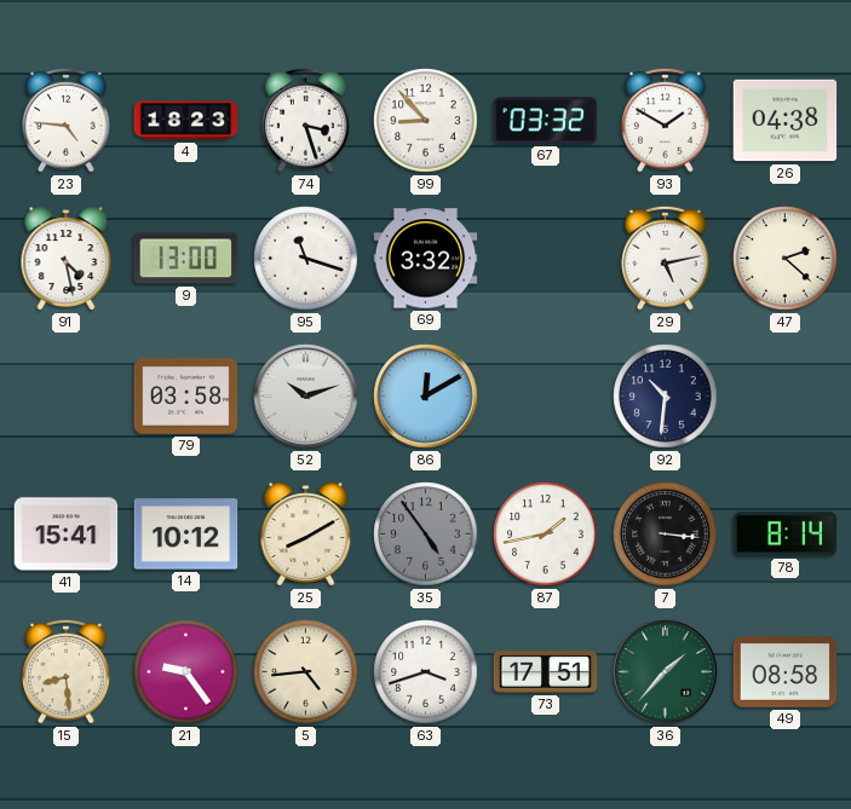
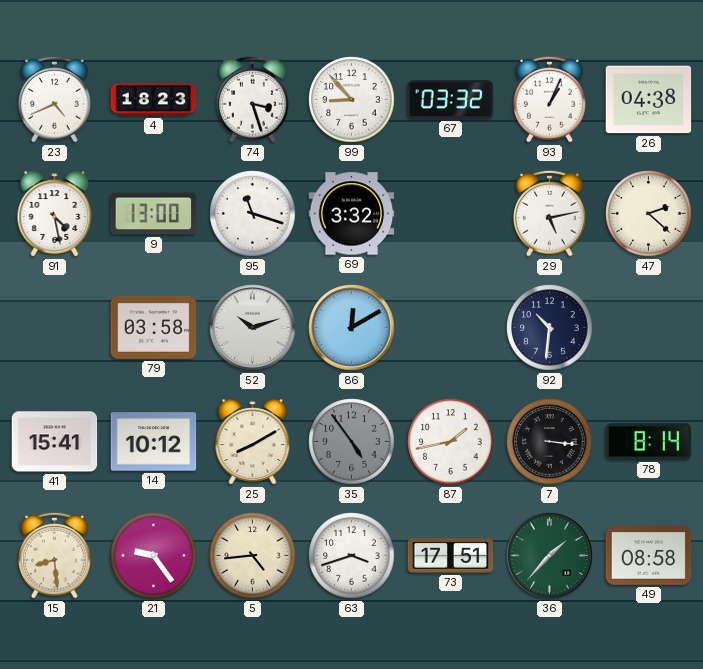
23: 4:46 -> 4:41
93: 1:50 -> 1:04
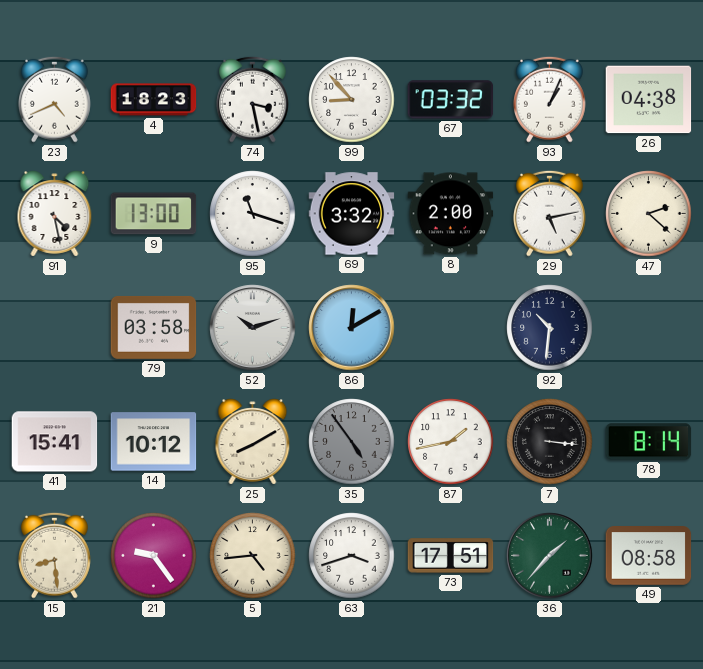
74: 3:27 -> 3:28
8: none -> 2:00
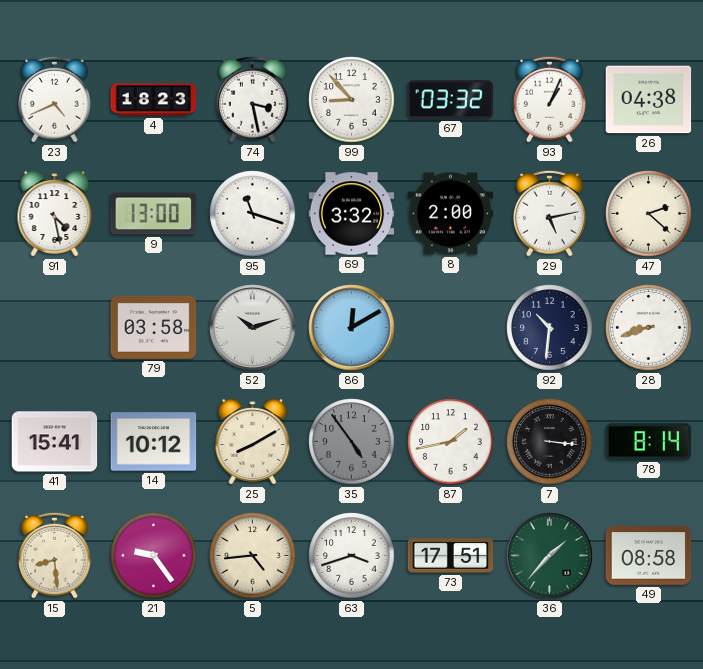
28: none -> 8:42
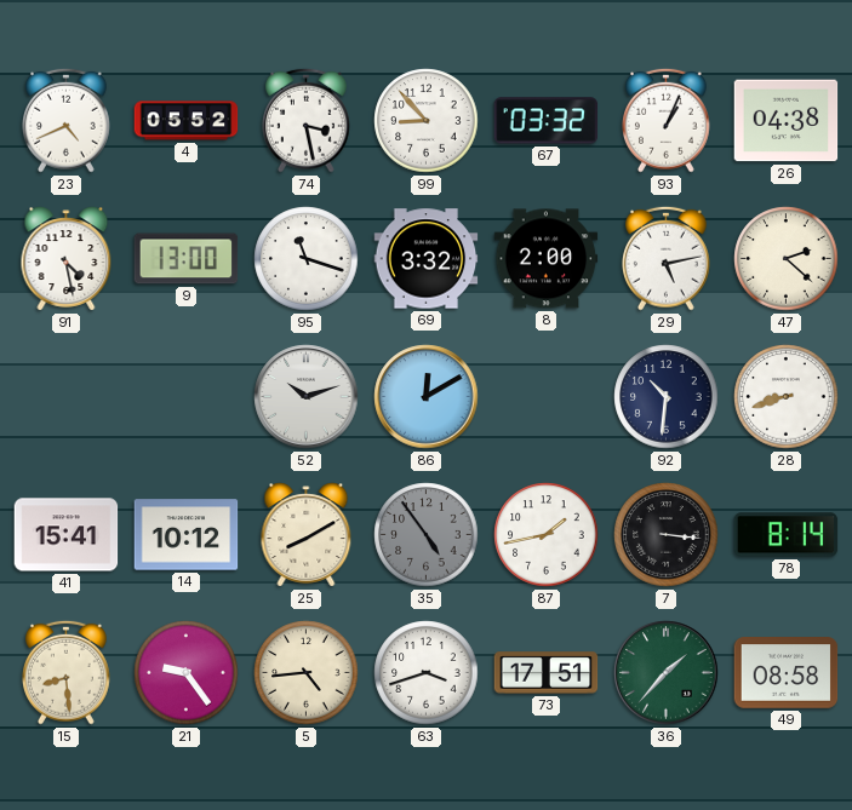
4: 18:23 -> 05:52
79: 03:58 -> none
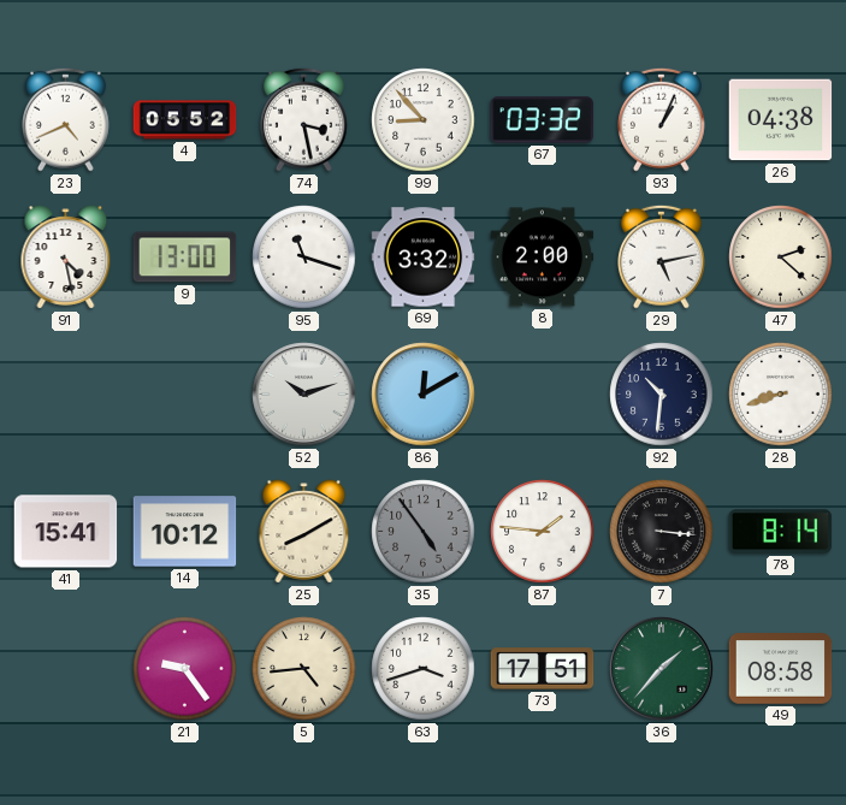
87: 1:43 -> 1:46
15: 8:29 -> none
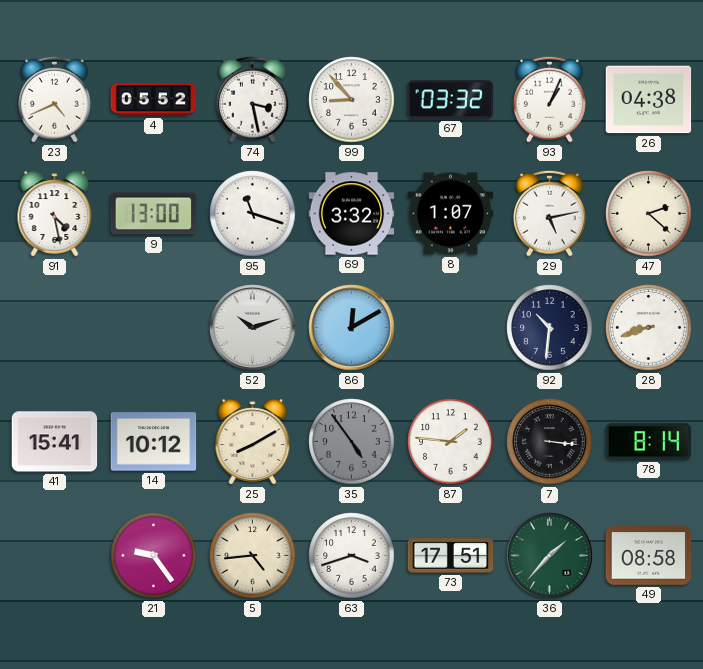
8: 2:00 -> 1:07
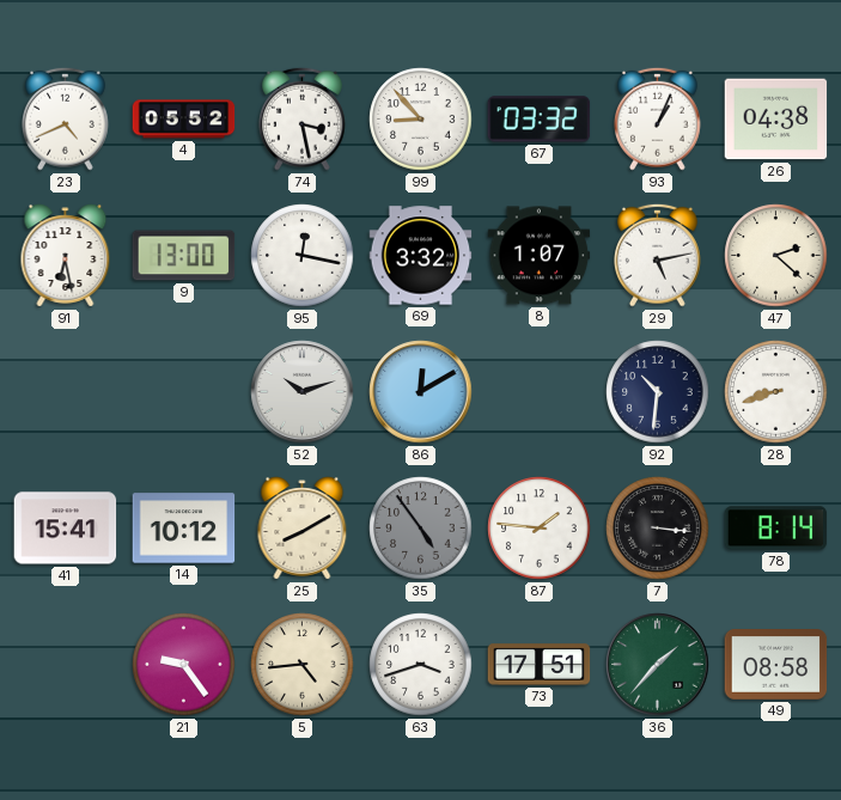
91: 4:28 -> 6:28
95: 11:18 -> 12:17
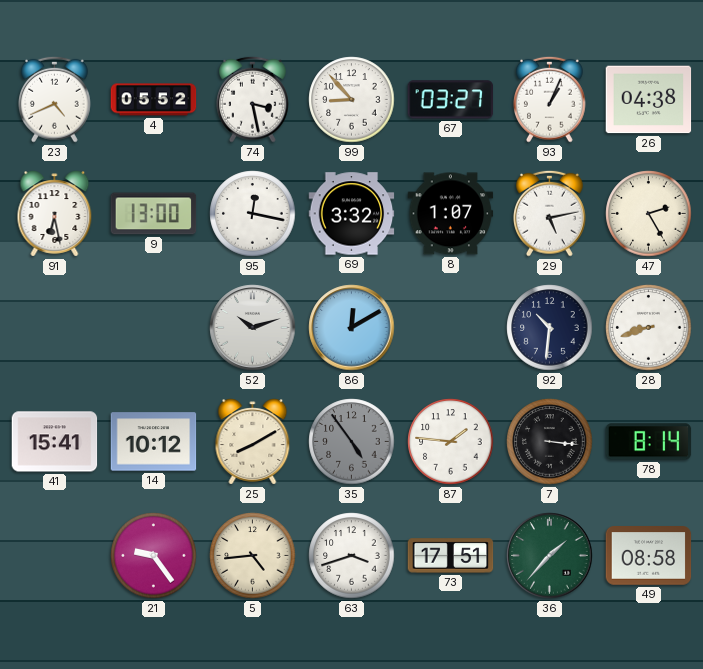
67: 03:32 -> 03:27
47: 2:22 -> 2:25
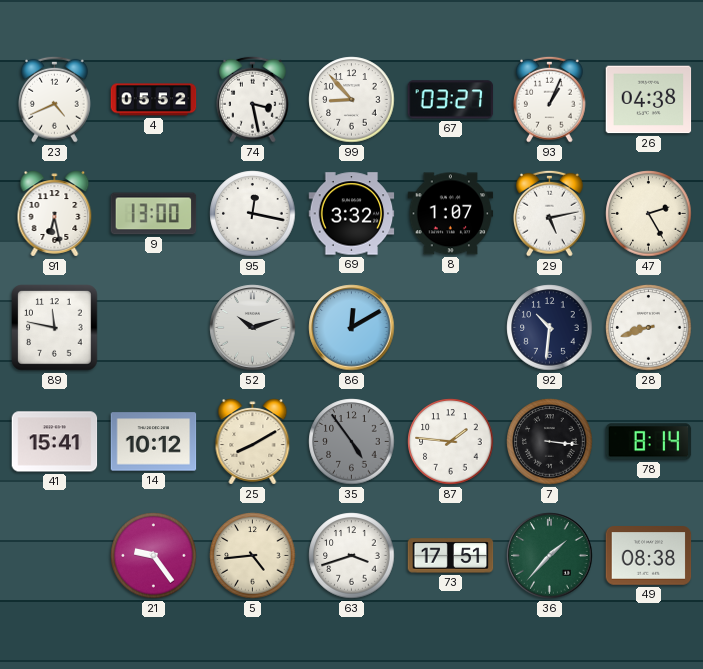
89: none -> 11:47
49: 08:58 -> 08:38
